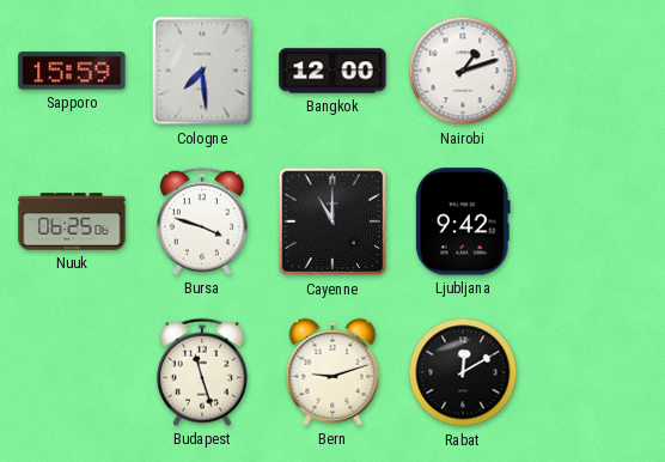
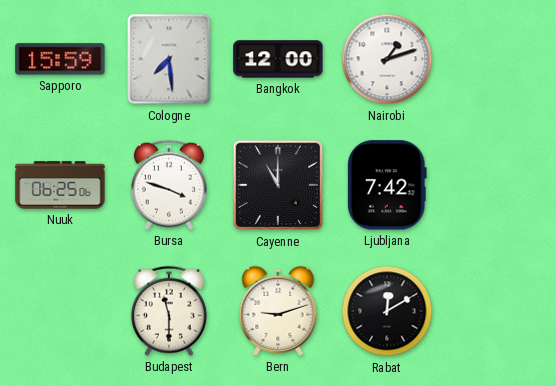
Ljubljana: 9:42 -> 7:42
Budapest: 11:27 -> 11:30
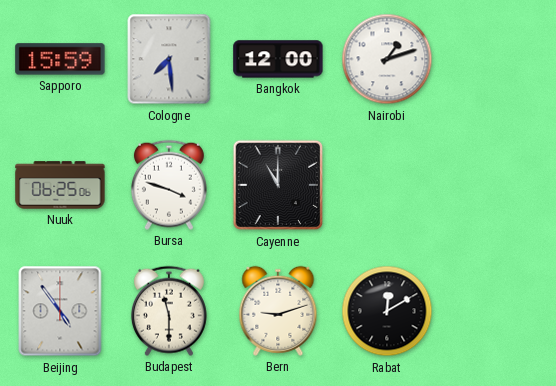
Ljubljana: 7:42 -> none
Beijing: none -> 4:54
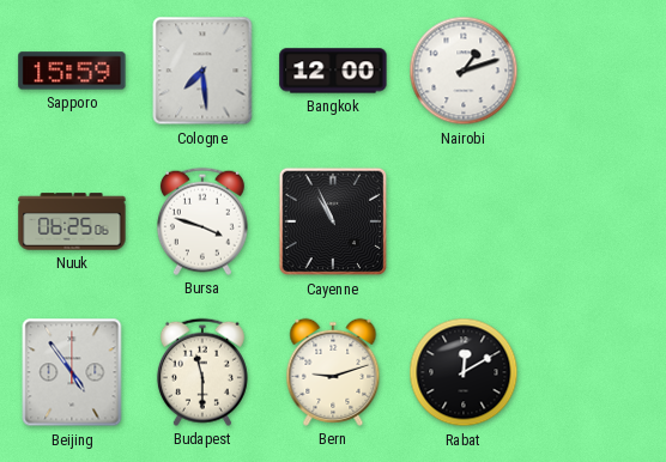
Cayenne: 11:00 -> 10:56
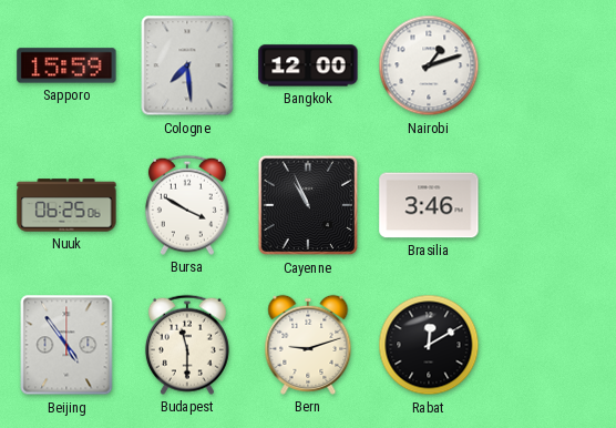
Bursa: 3:48 -> 3:50
Brasilia: none -> 3:46
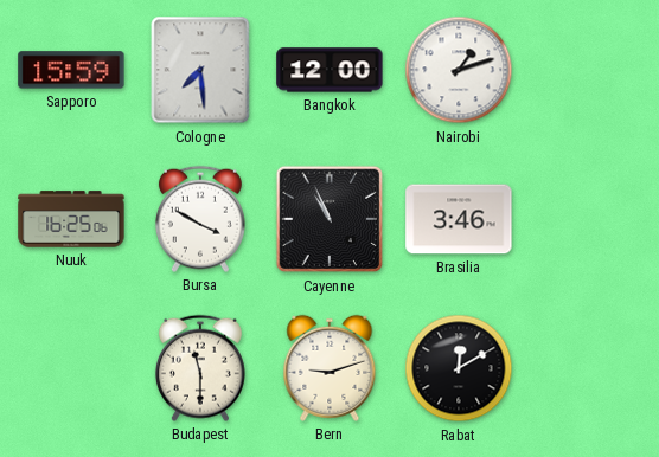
Nuuk: 06:25 -> 16:25
Beijing: 4:54 -> none
